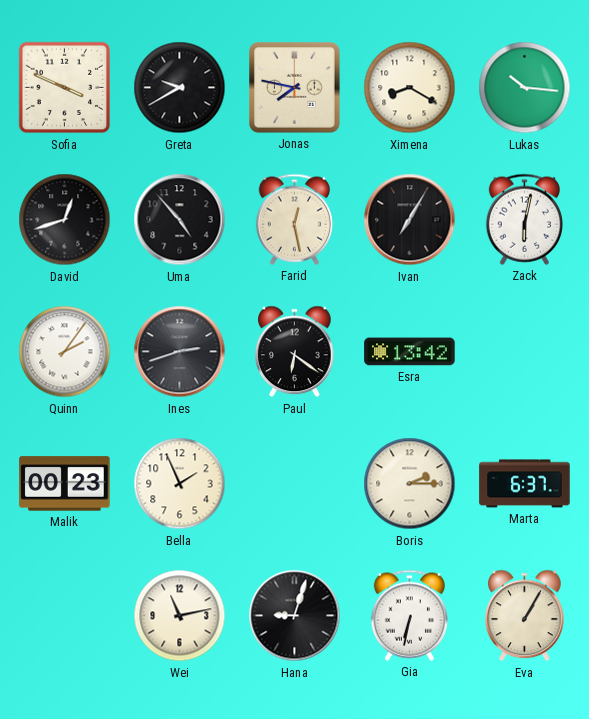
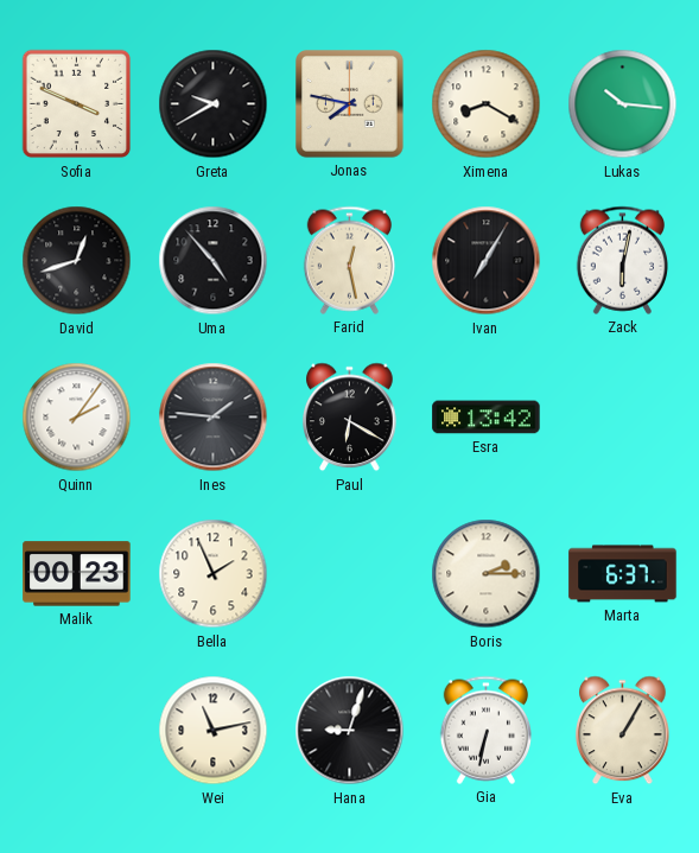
Ines: 2:42 -> 1:46
Paul: 6:21 -> 6:20
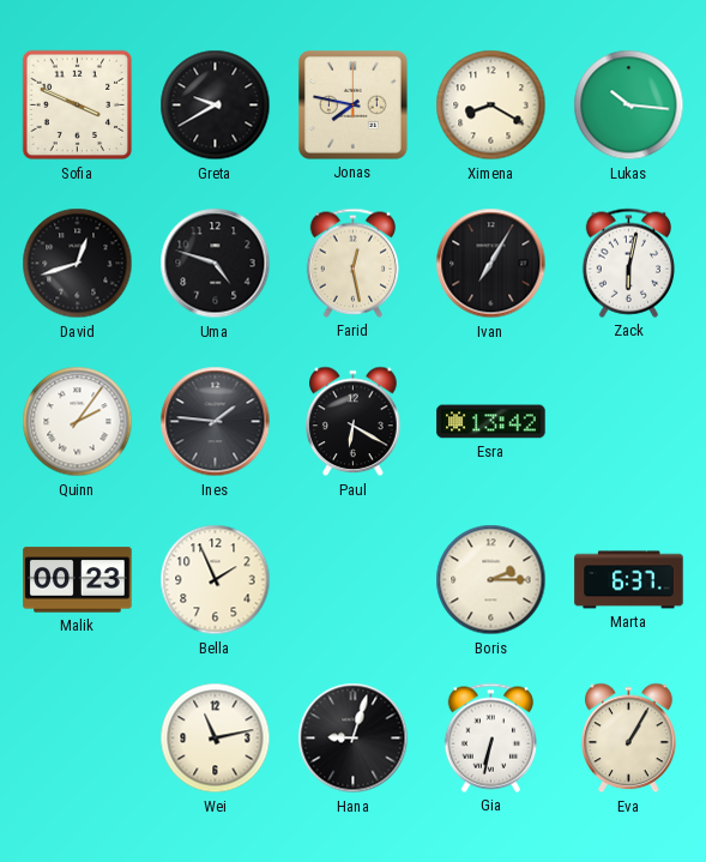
Uma: 4:53 -> 4:48
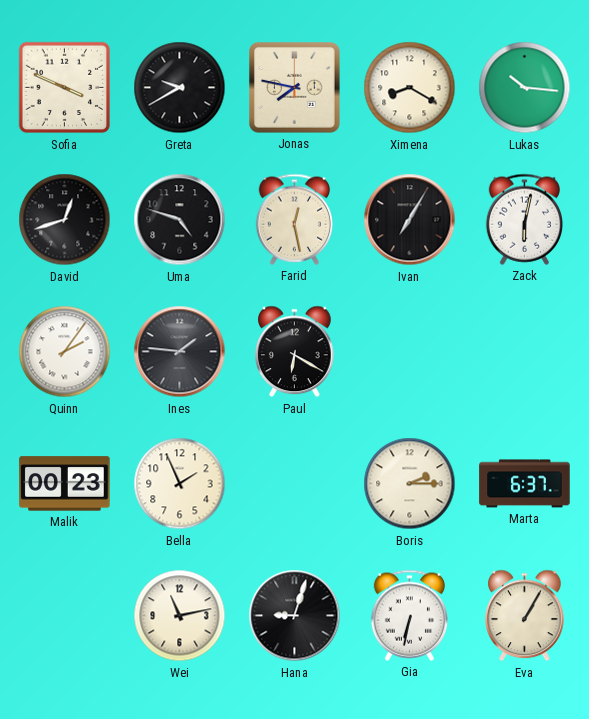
Esra: 13:42 -> none
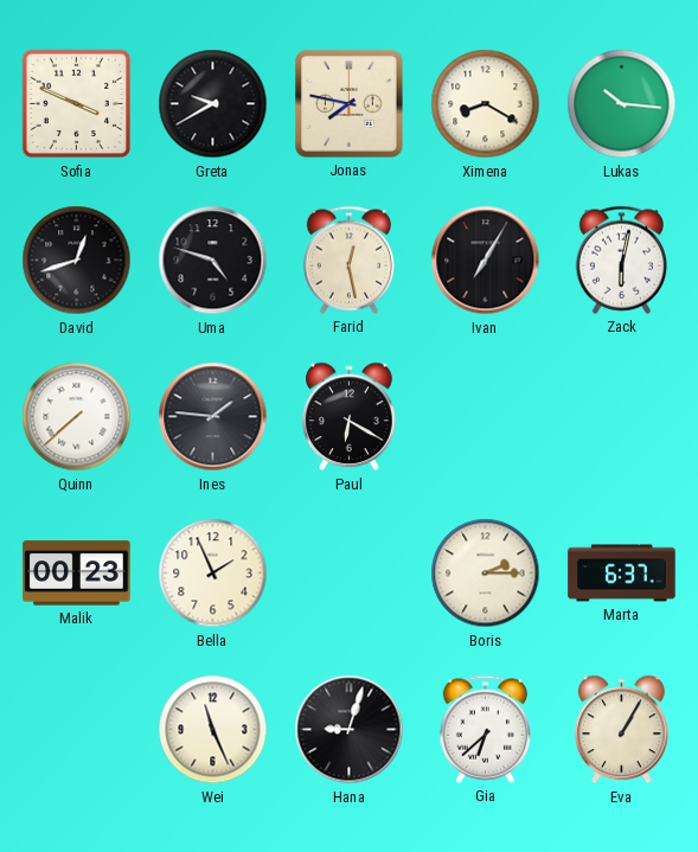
Quinn: 2:06 -> 7:38
Wei: 11:13 -> 11:26
Gia: 6:32 -> 6:38
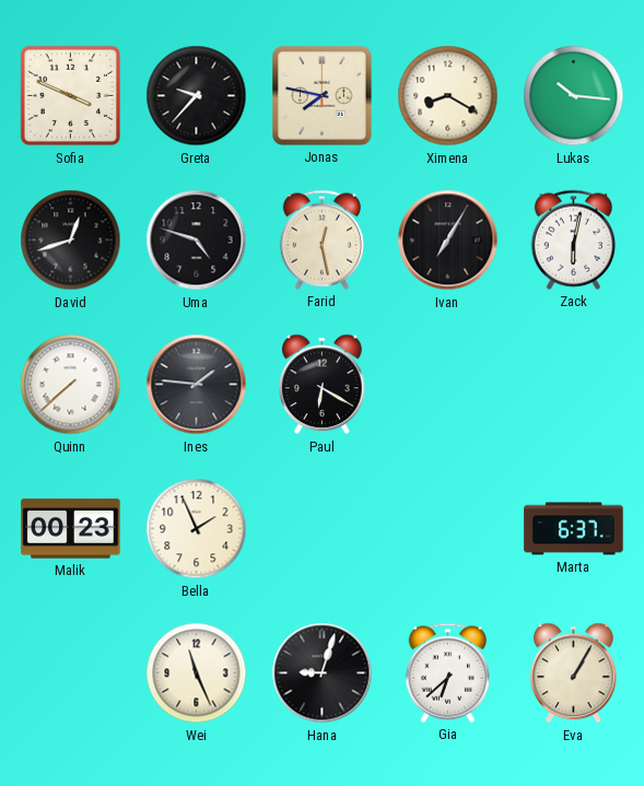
Greta: 9:40 -> 9:37
Boris: 2:15 -> none
